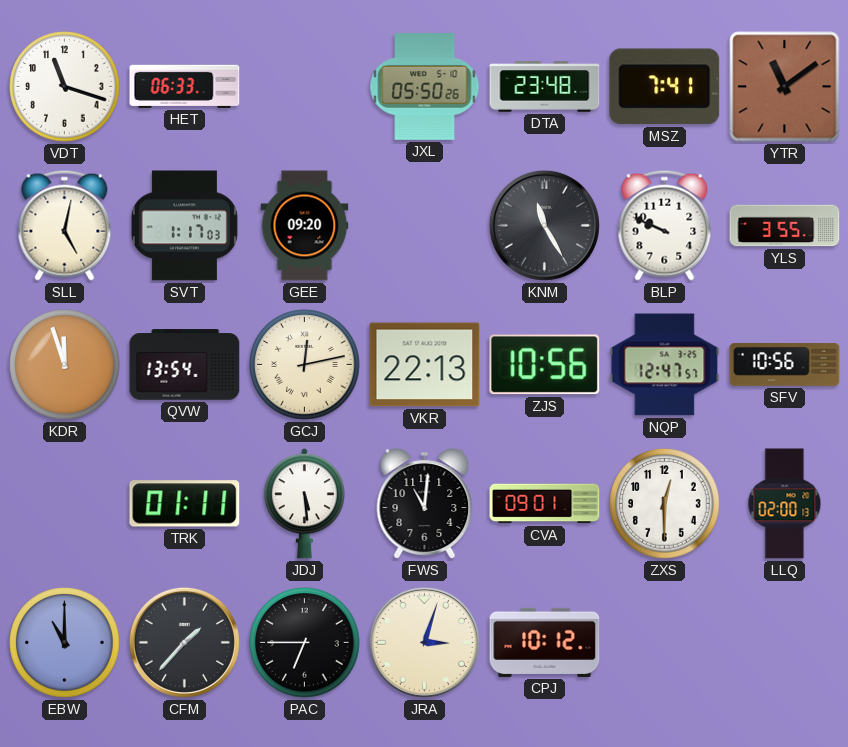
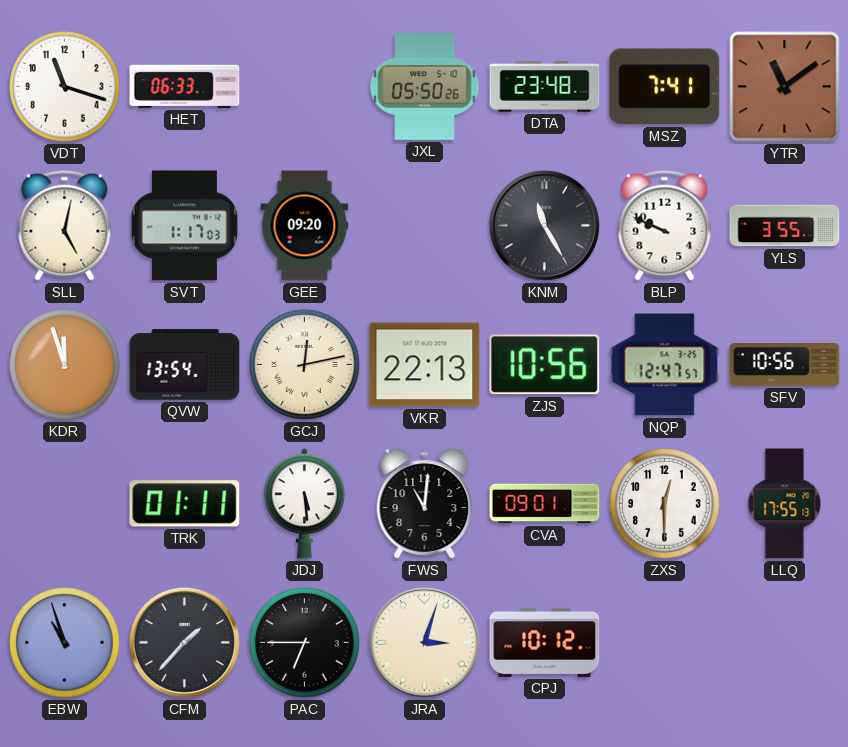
LLQ: 02:00 -> 17:55
EBW: 11:00 -> 10:57
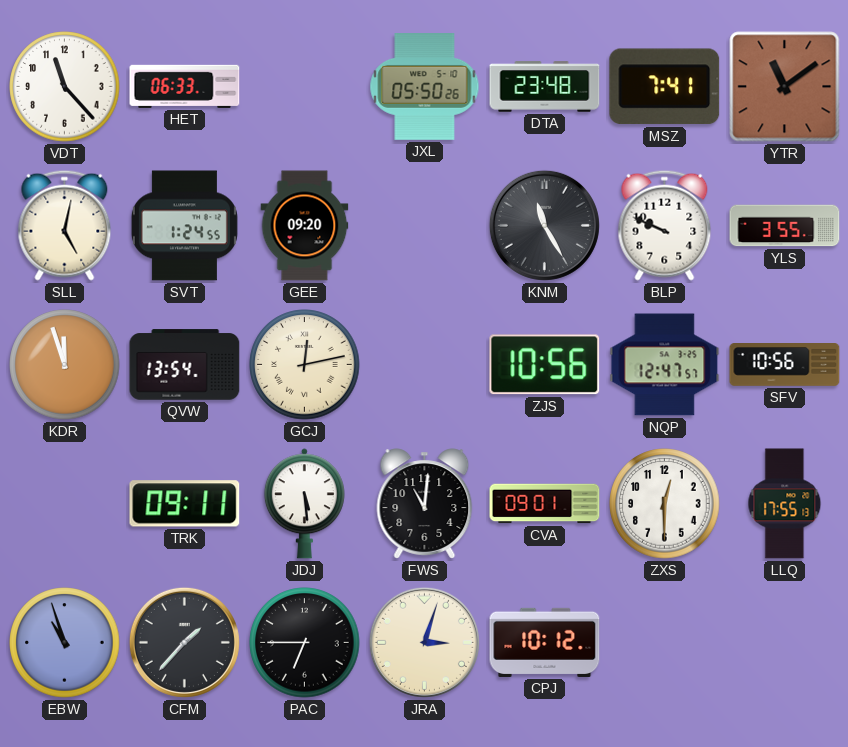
VDT: 11:18 -> 11:23
SVT: 1:17 -> 1:24
VKR: 22:13 -> none
TRK: 01:11 -> 09:11
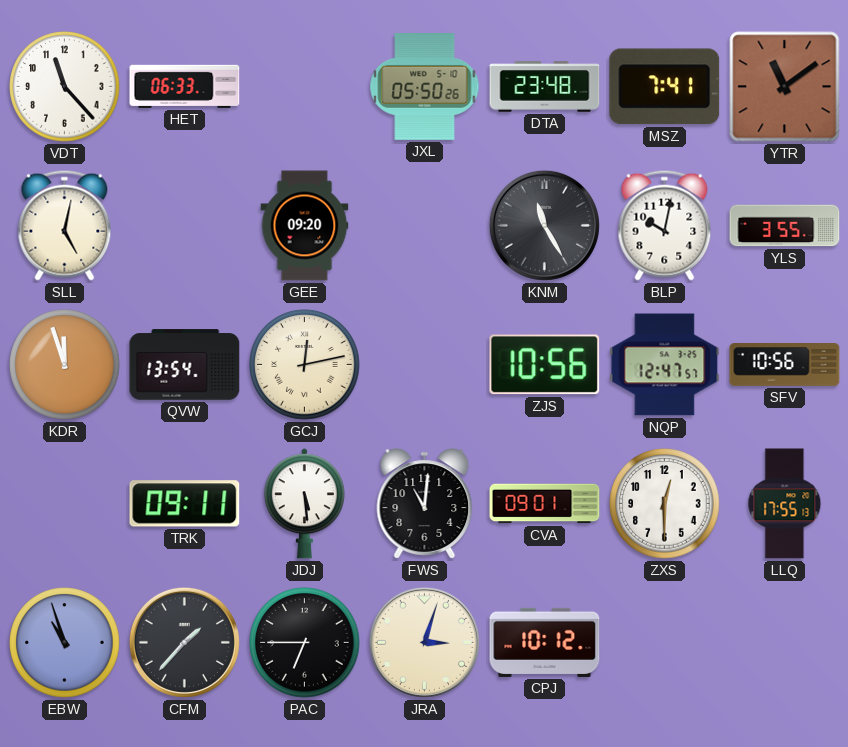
SVT: 1:24 -> none
BLP: 9:49 -> 10:02
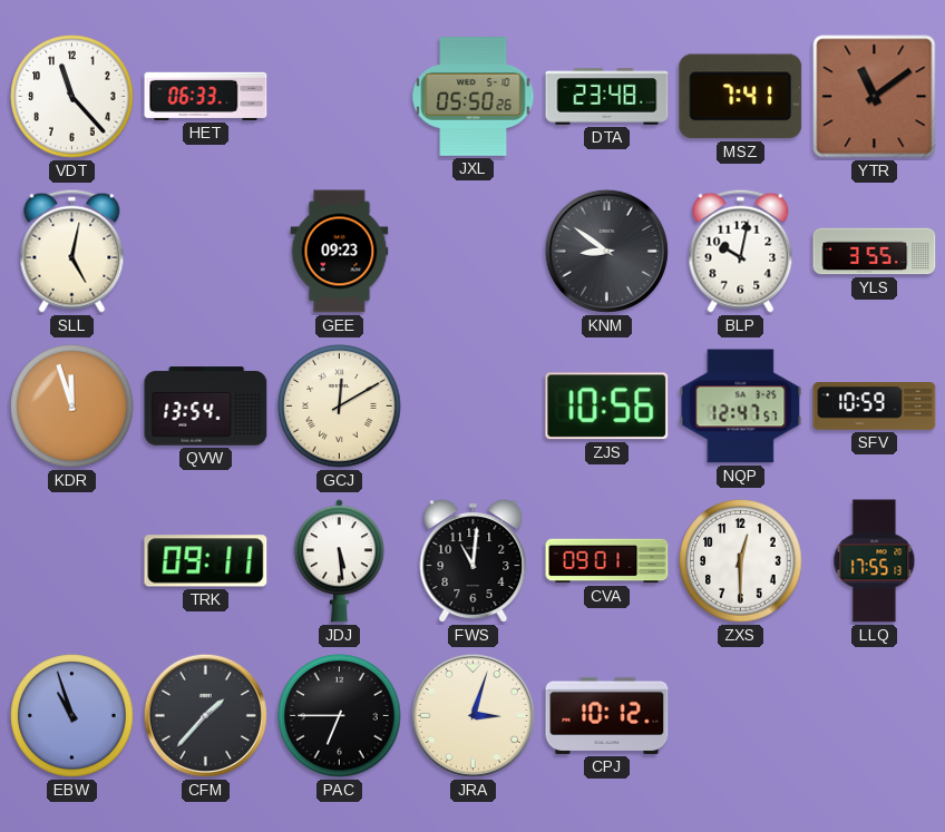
GEE: 09:20 -> 09:23
KNM: 11:25 -> 8:51
GCJ: 12:13 -> 12:10
SFV: 10:56 -> 10:59
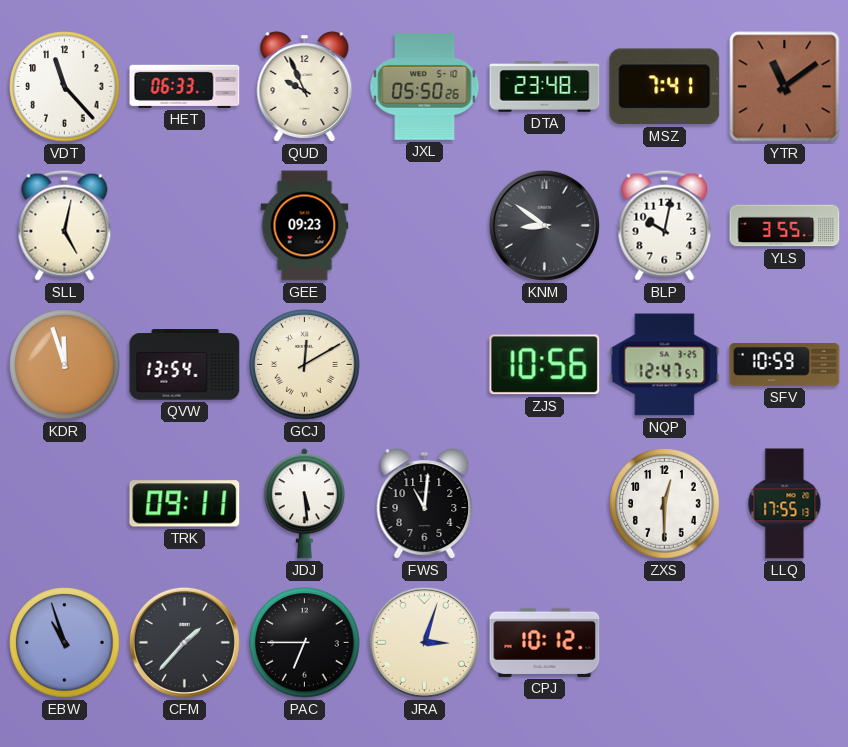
QUD: none -> 9:56
CVA: 09:01 -> none
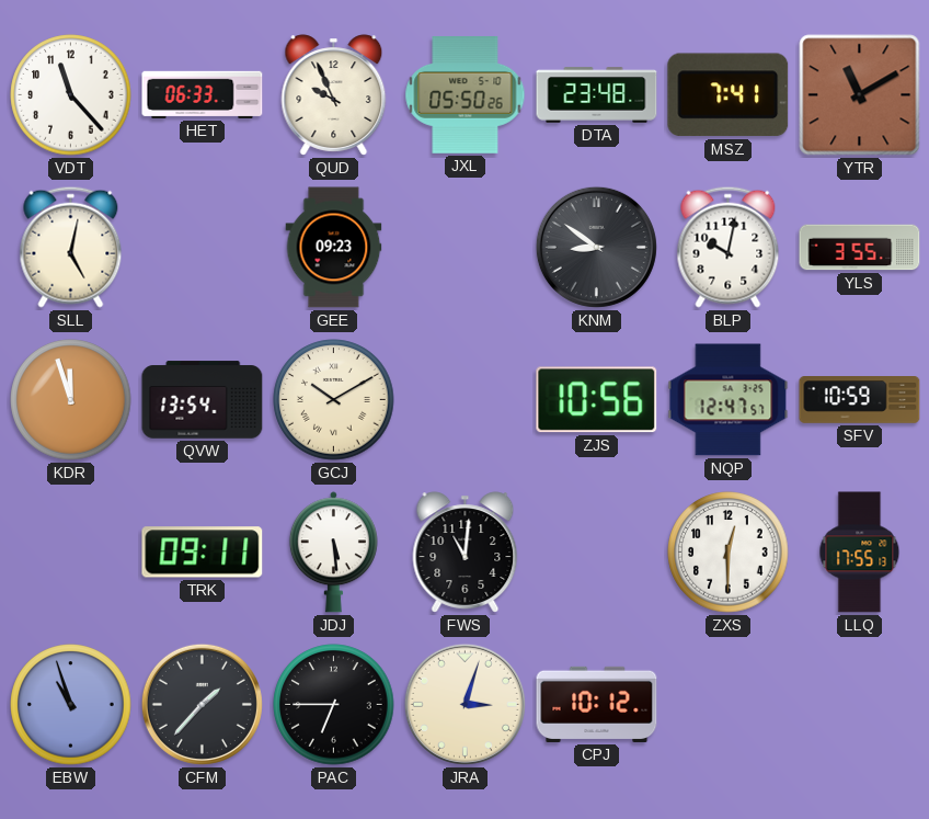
YTR: 11:09 -> 11:10
GCJ: 12:10 -> 10:10
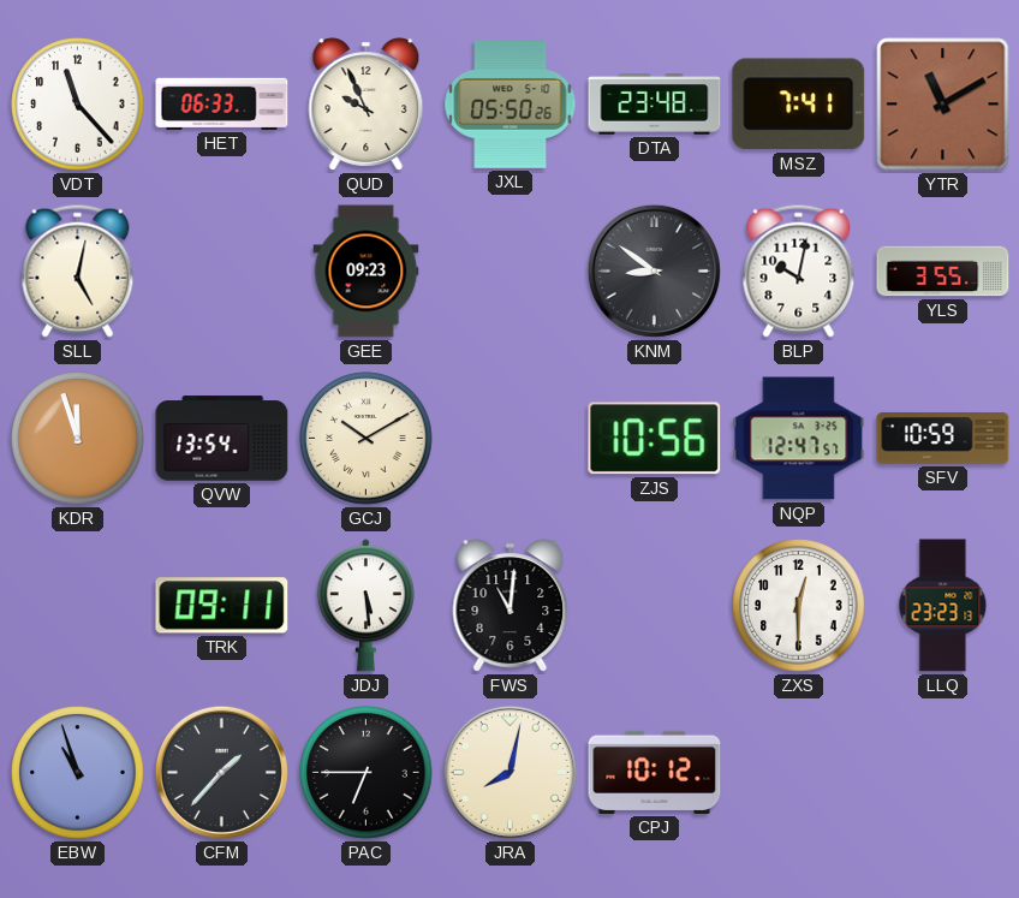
LLQ: 17:55 -> 23:23
JRA: 3:03 -> 8:02
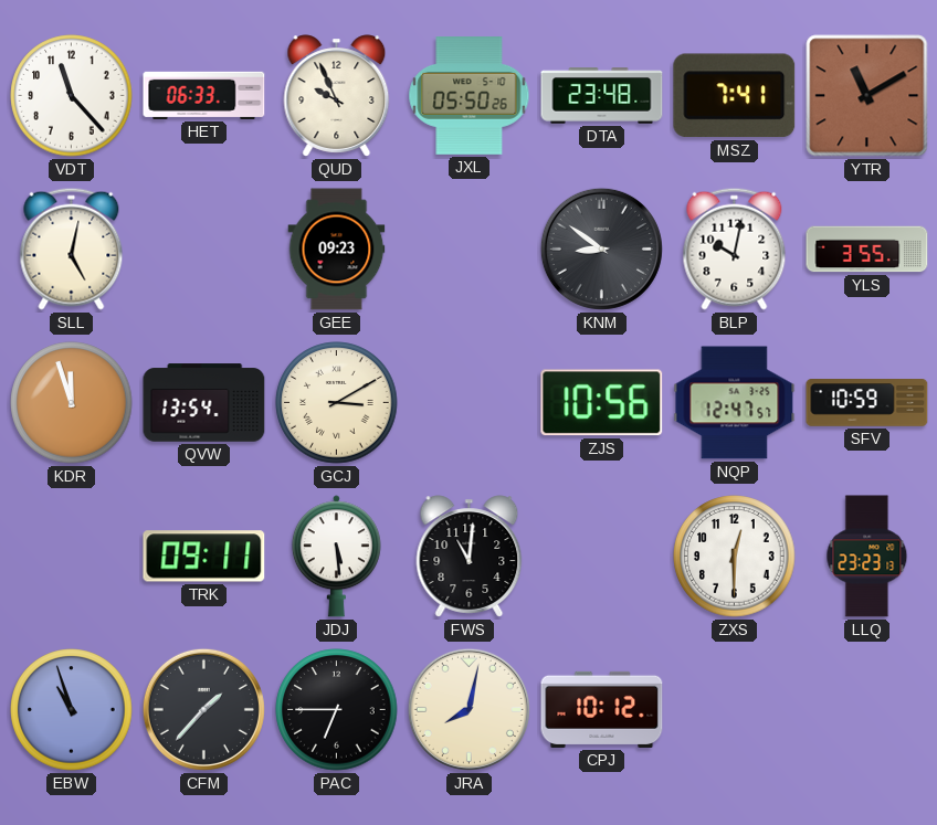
GCJ: 10:10 -> 3:10
